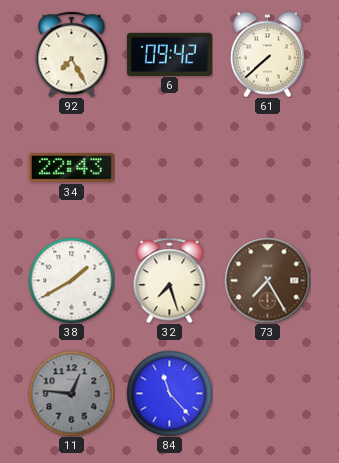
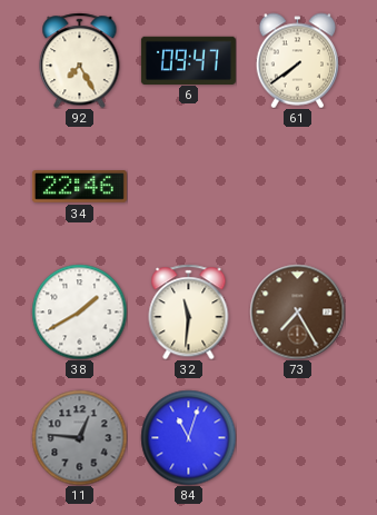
6: 09:42 -> 09:47
61: 7:38 -> 7:39
34: 22:43 -> 22:46
32: 7:27 -> 11:31
84: 11:23 -> 11:03
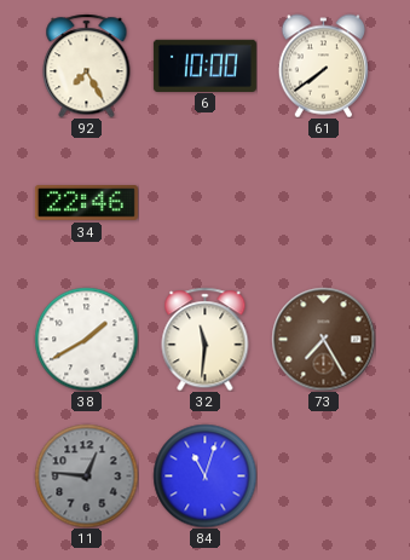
6: 09:47 -> 10:00
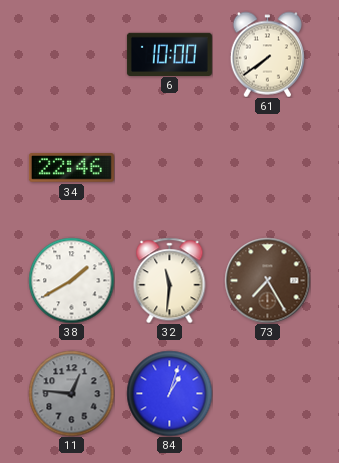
92: 7:25 -> none
84: 11:03 -> 1:03
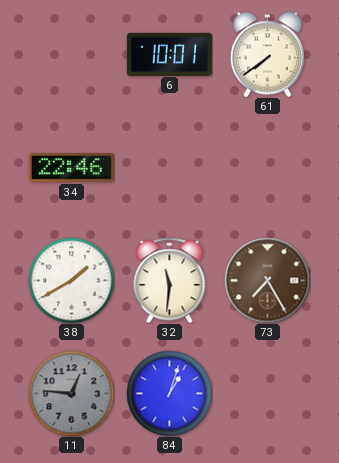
6: 10:00 -> 10:01
